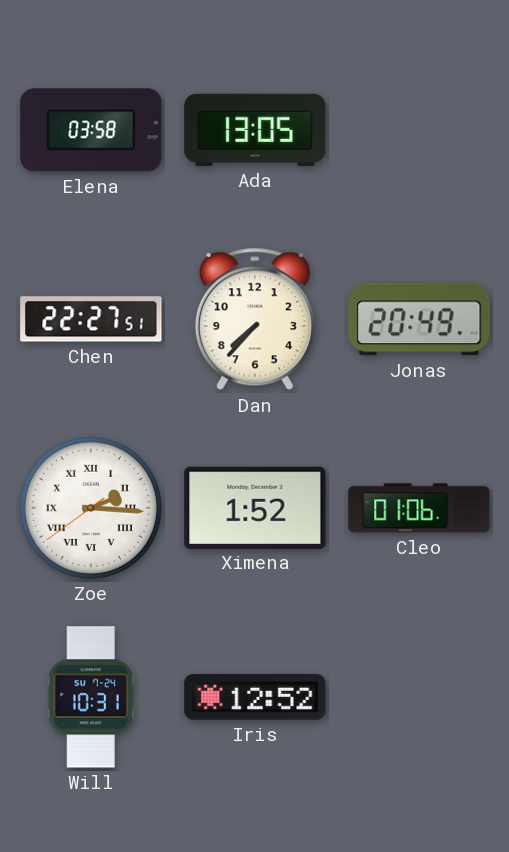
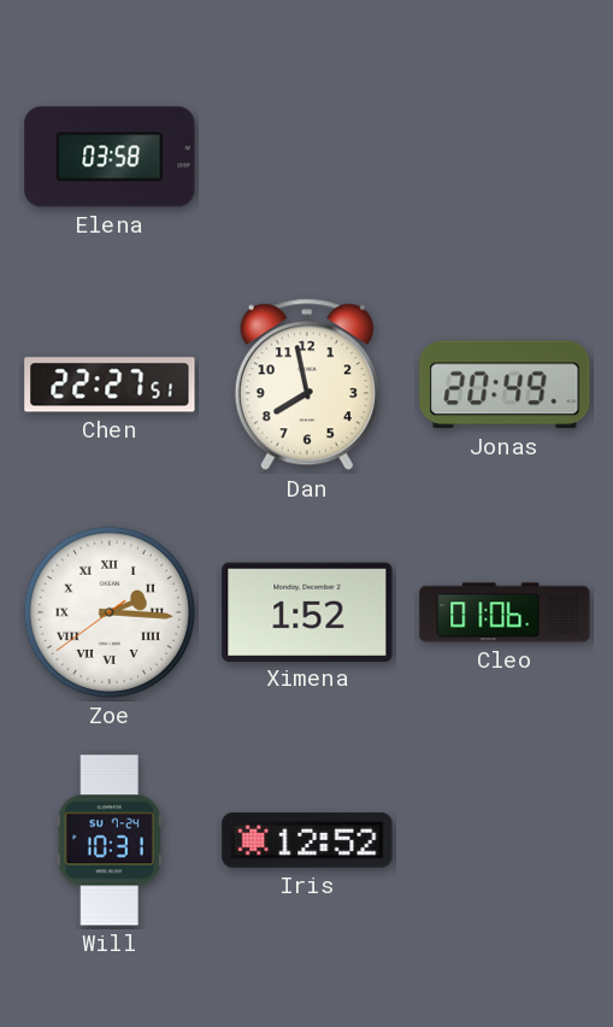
Ada: 13:05 -> none
Dan: 7:37 -> 7:58
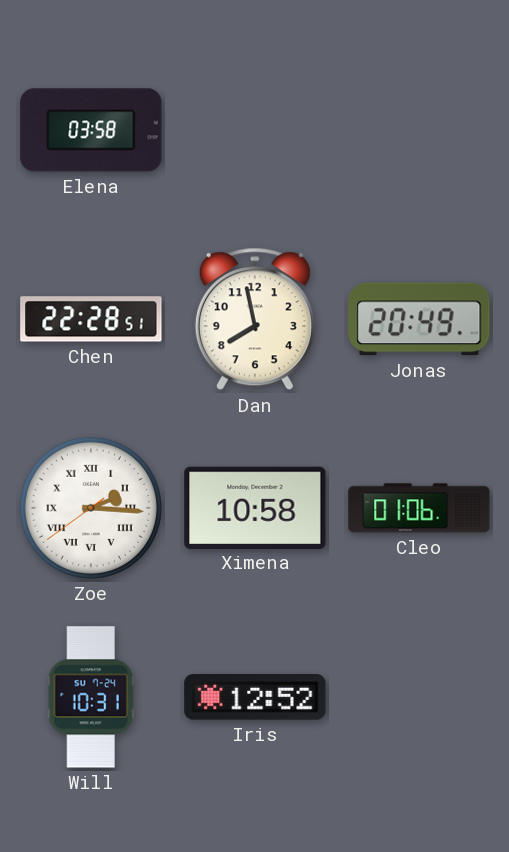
Chen: 22:27 -> 22:28
Ximena: 1:52 -> 10:58
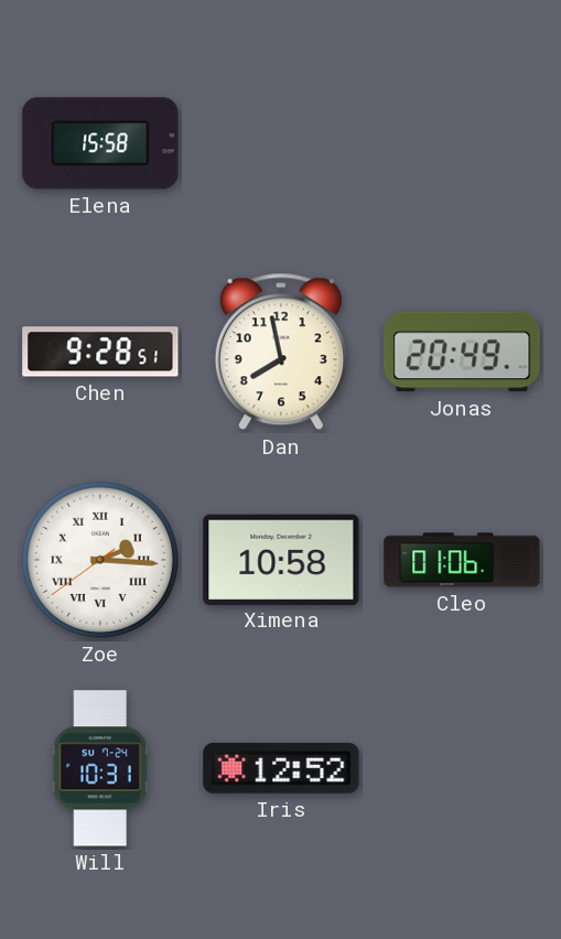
Elena: 03:58 -> 15:58
Chen: 22:28 -> 9:28
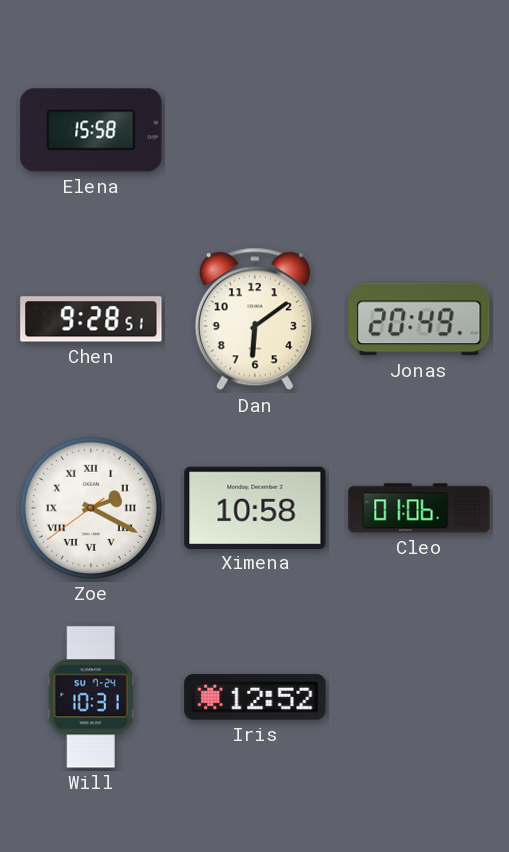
Dan: 7:58 -> 6:09
Zoe: 2:15 -> 2:19
